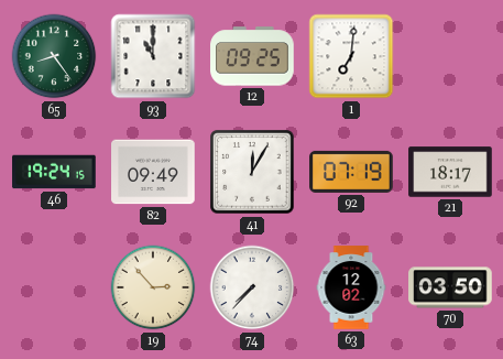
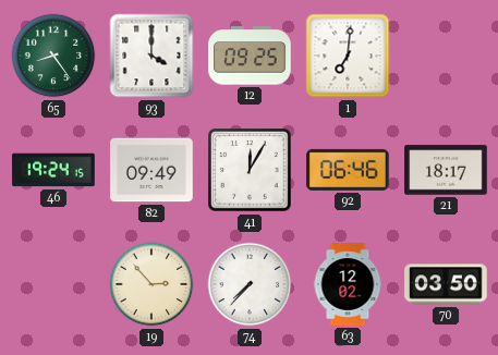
93: 11:00 -> 4:00
92: 07:19 -> 06:46
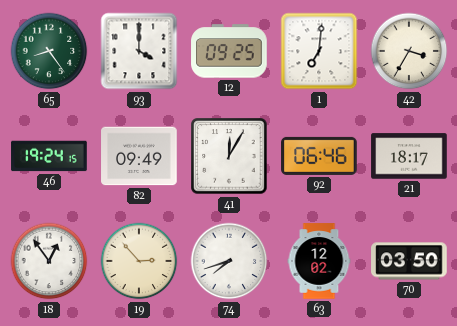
42: none -> 3:35
18: none -> 12:54
74: 7:37 -> 7:42
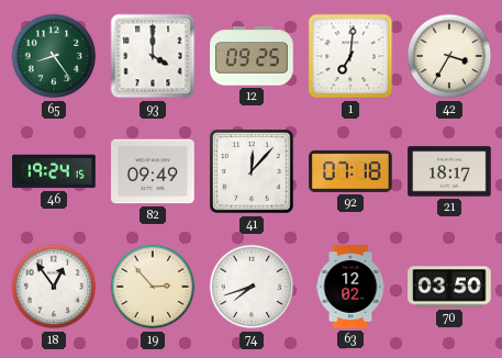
41: 12:05 -> 12:07
92: 06:46 -> 07:18
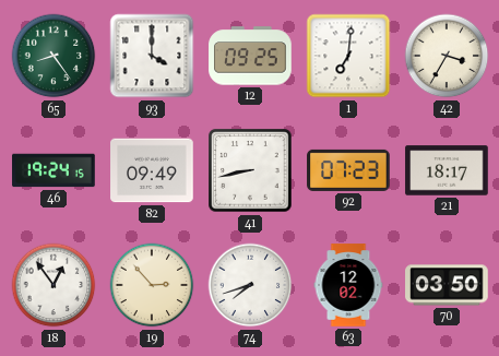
41: 12:07 -> 8:43
92: 07:18 -> 07:23
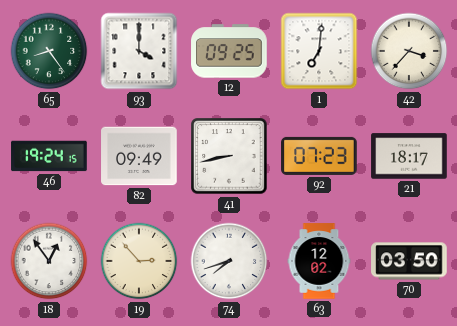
42: 3:35 -> 3:37
